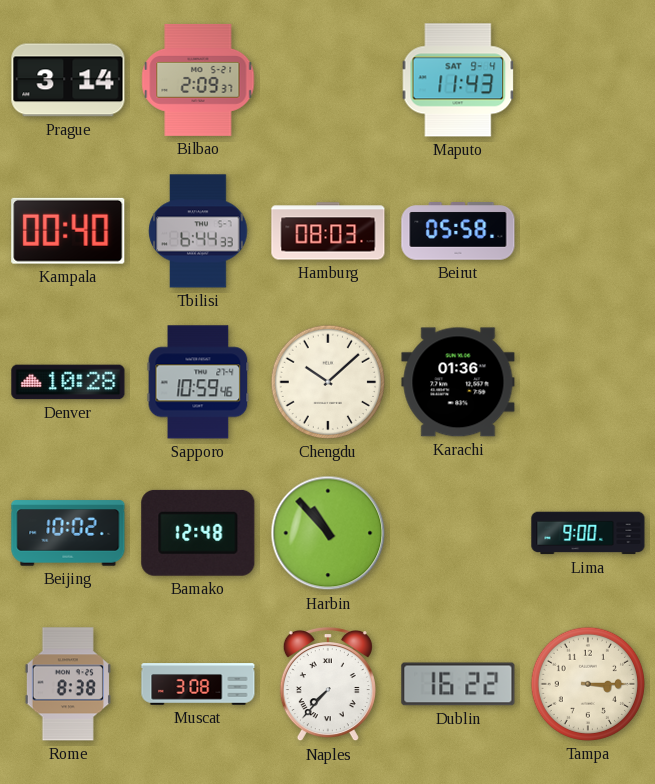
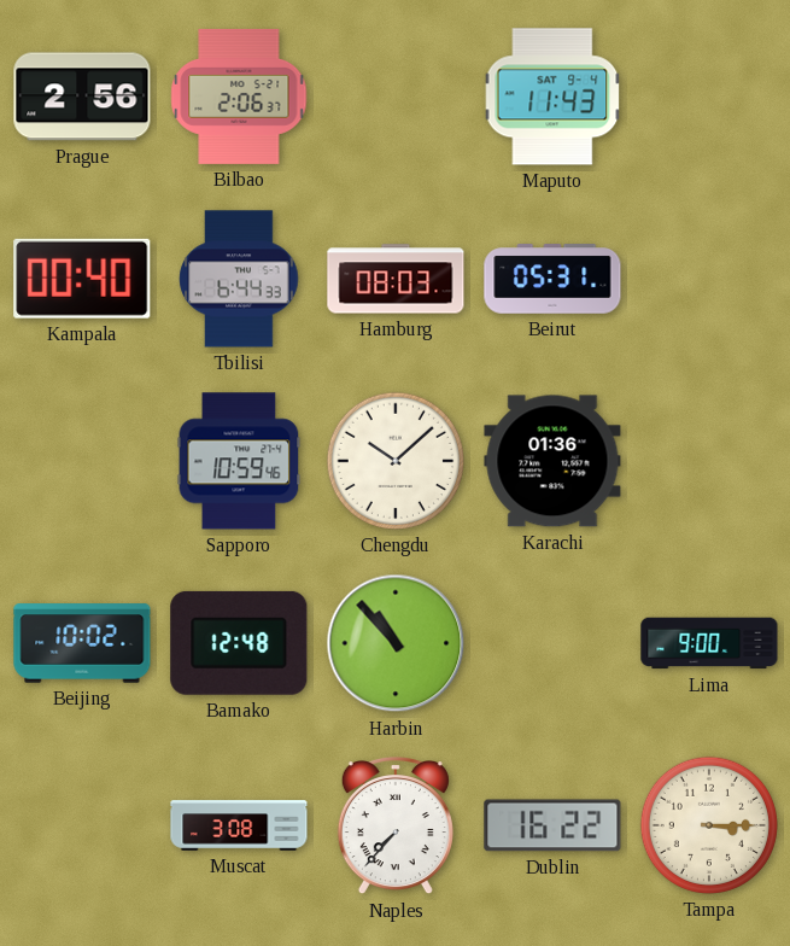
Prague: 3:14 -> 2:56
Bilbao: 2:09 -> 2:06
Beirut: 05:58 -> 05:31
Denver: 10:28 -> none
Rome: 8:38 -> none
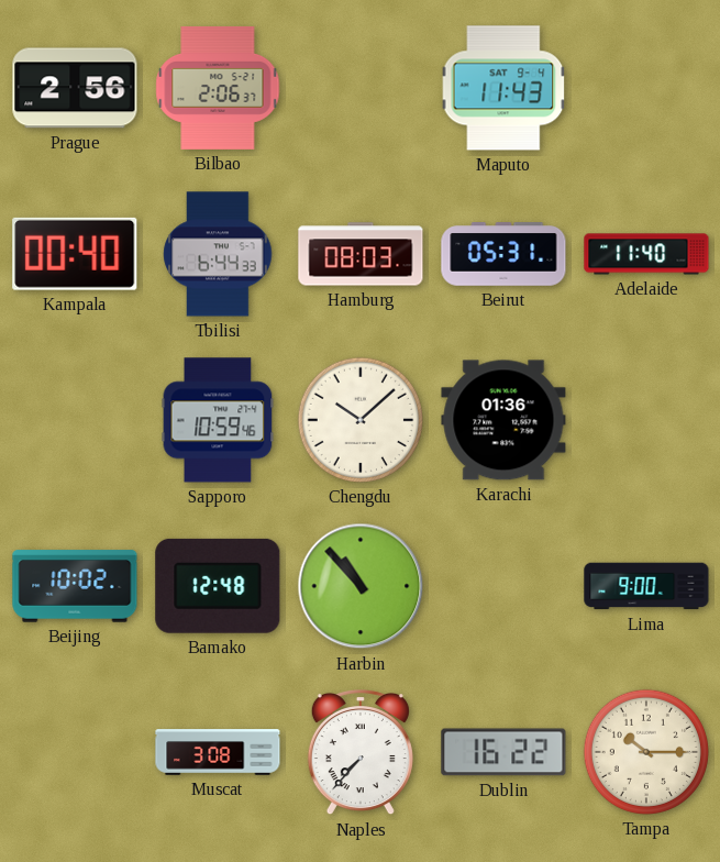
Adelaide: none -> 11:40
Tampa: 3:15 -> 10:15
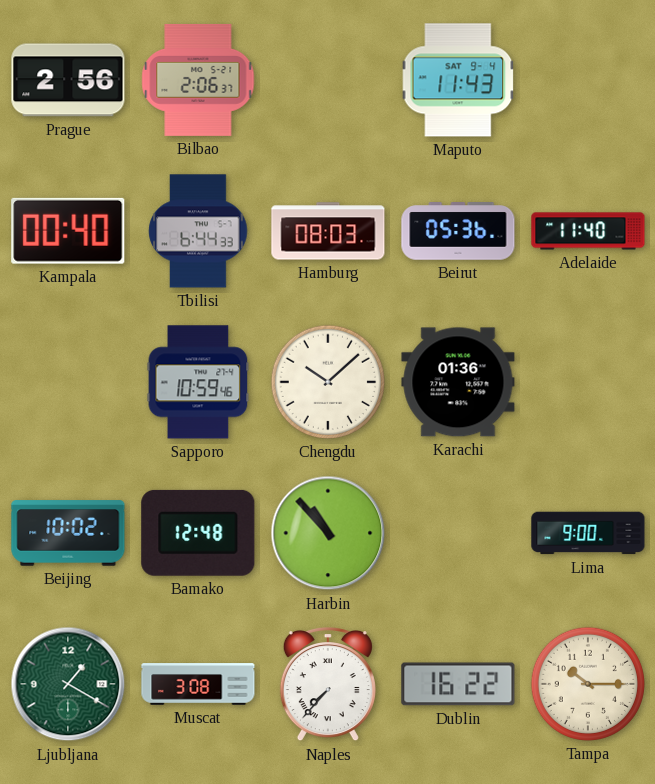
Beirut: 05:31 -> 05:36
Ljubljana: none -> 1:20
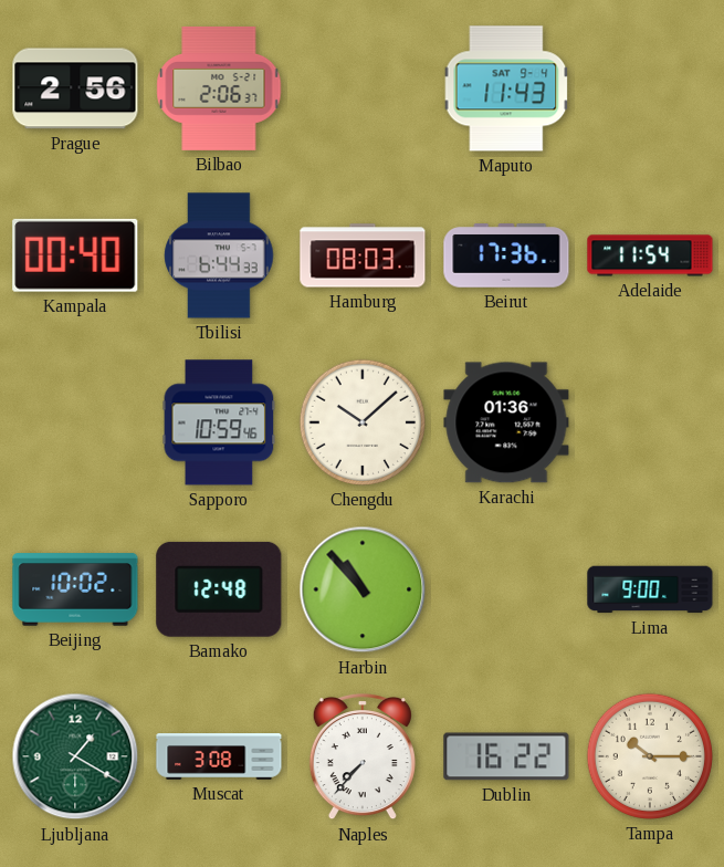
Beirut: 05:36 -> 17:36
Adelaide: 11:40 -> 11:54
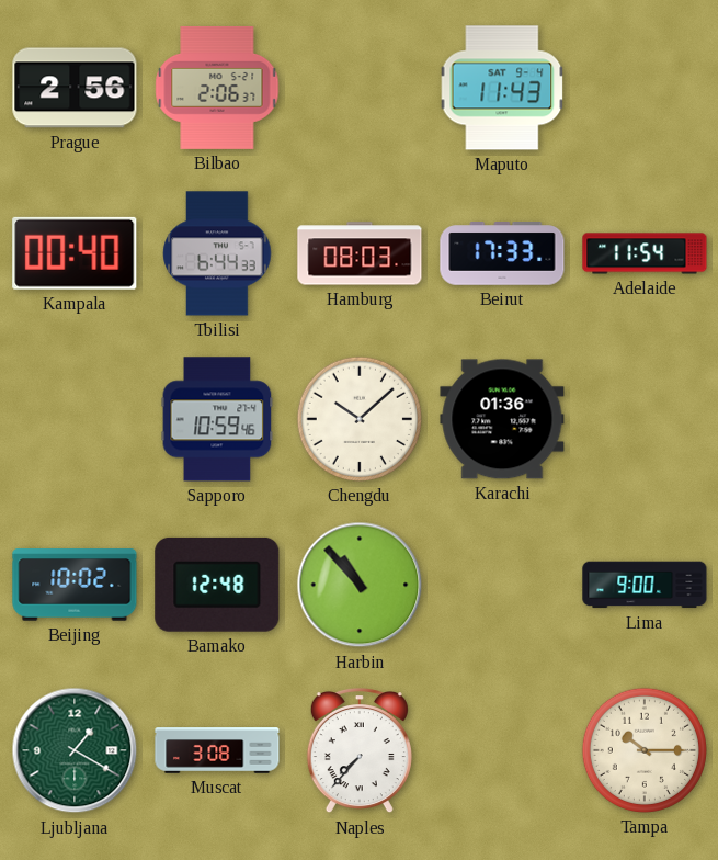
Beirut: 17:36 -> 17:33
Dublin: 16:22 -> none
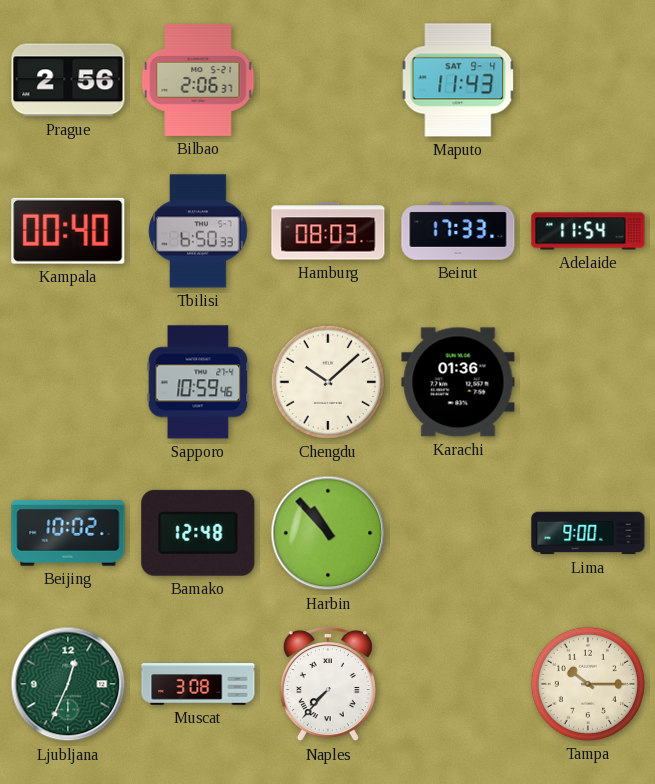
Tbilisi: 6:44 -> 6:50
Ljubljana: 1:20 -> 12:34
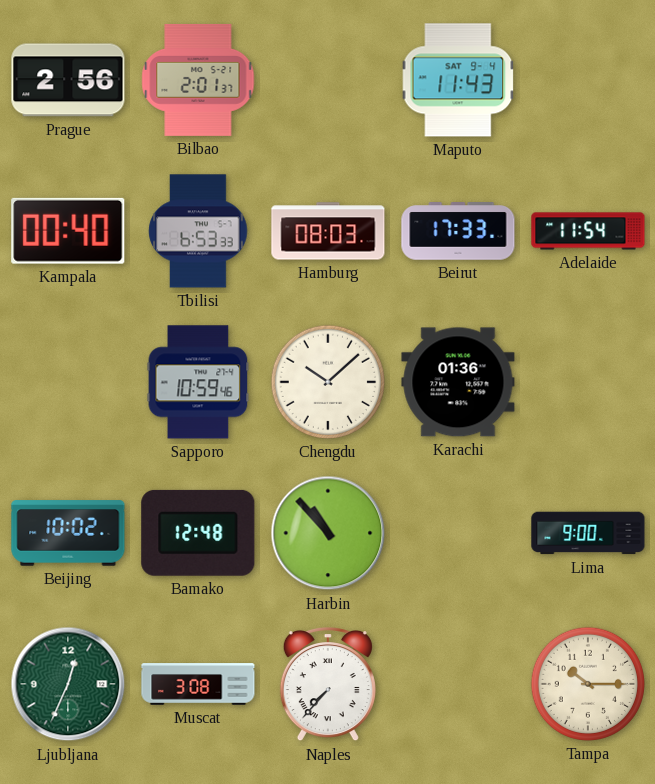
Bilbao: 2:06 -> 2:01
Tbilisi: 6:50 -> 6:53
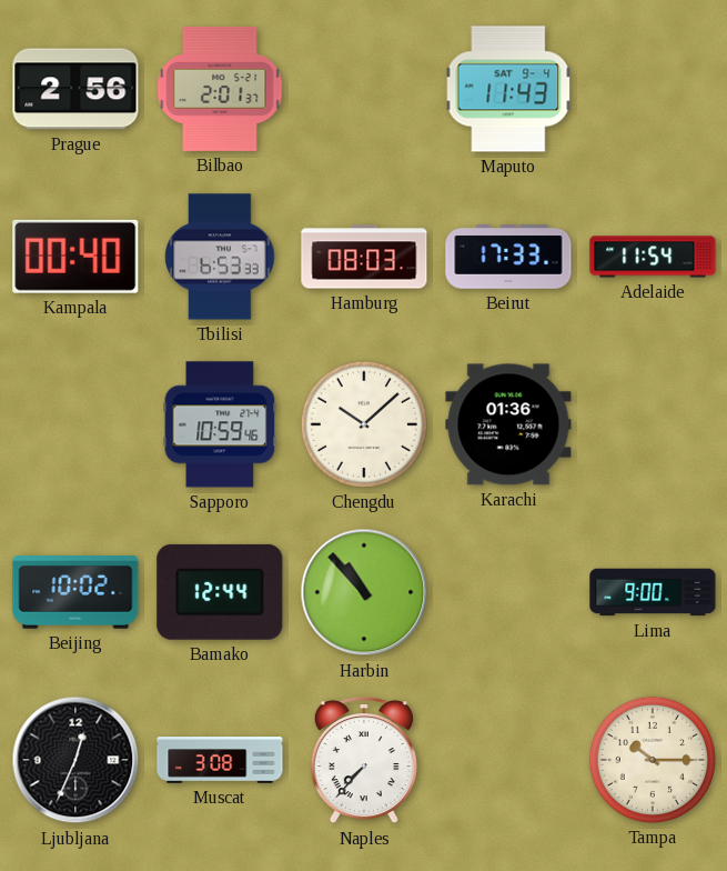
Bamako: 12:48 -> 12:44
Ljubljana dial: green -> black
